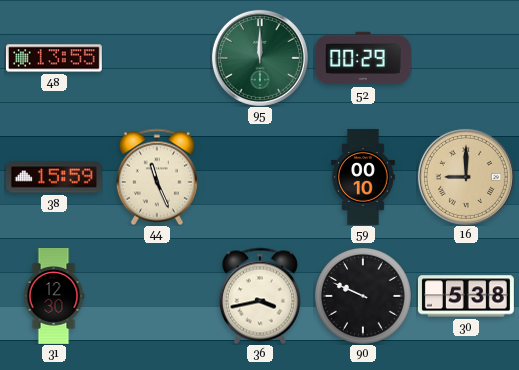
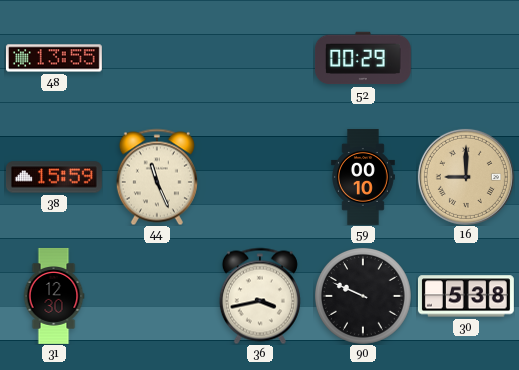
95: 12:00 -> none
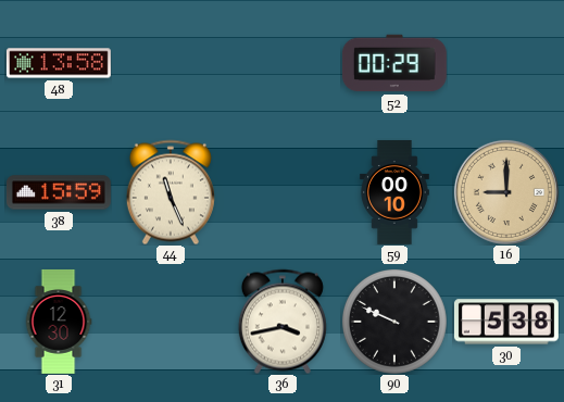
48: 13:55 -> 13:58
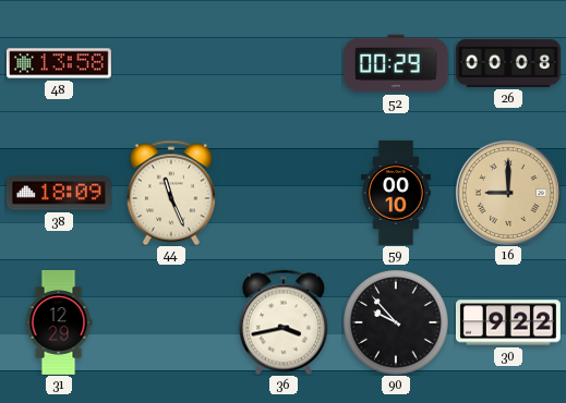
26: none -> 00:08
38: 15:59 -> 18:09
31: 12:30 -> 12:29
90: 9:49 -> 9:53
30: 5:38 -> 9:22
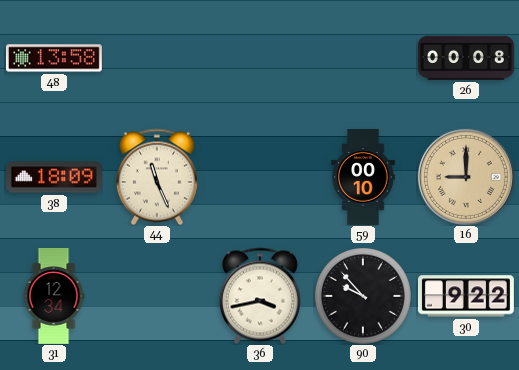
52: 00:29 -> none
31: 12:29 -> 12:34
